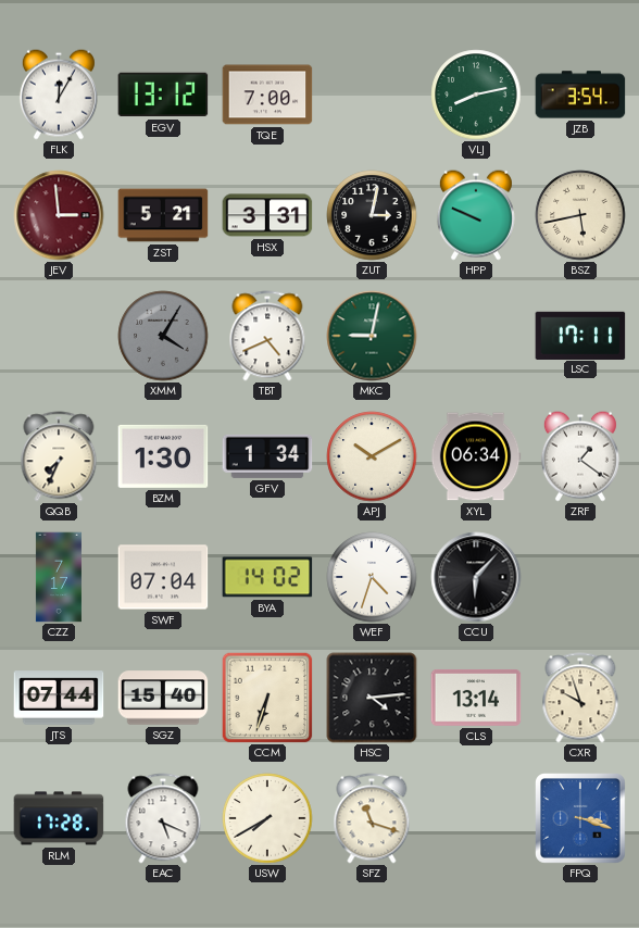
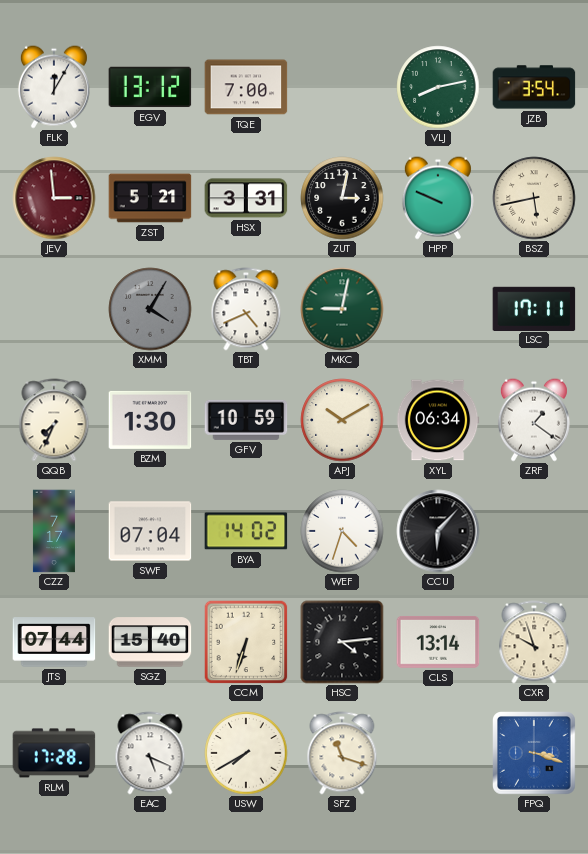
GFV: 1:34 -> 10:59
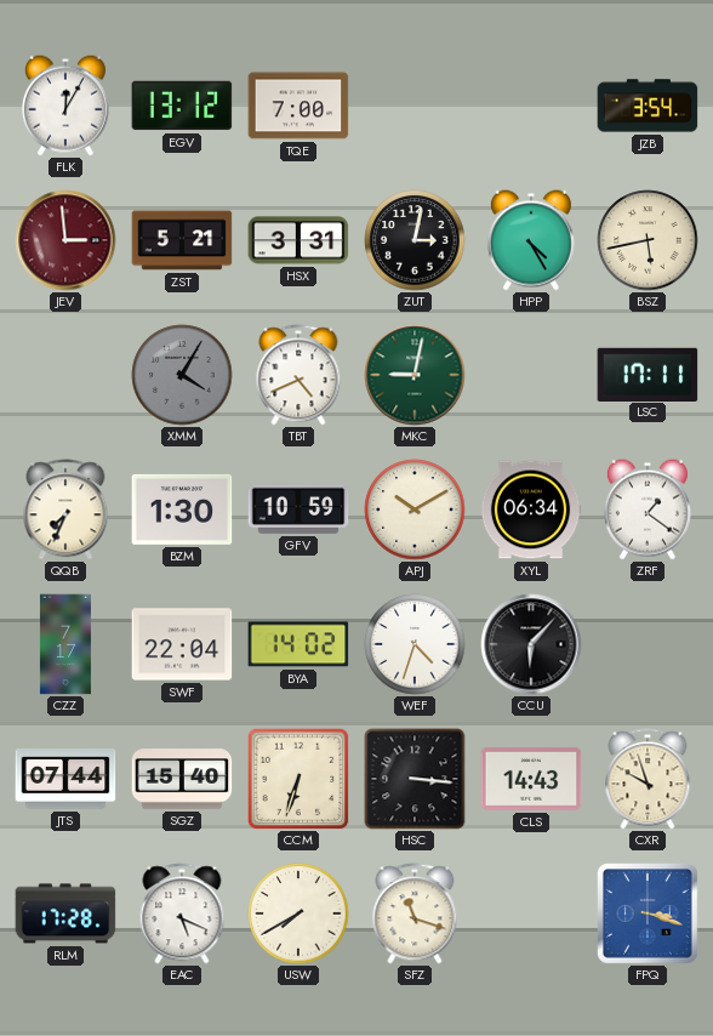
VLJ: 8:13 -> none
HPP: 9:49 -> 4:25
SWF: 07:04 -> 22:04
HSC: 4:14 -> 3:16
CLS: 13:14 -> 14:43
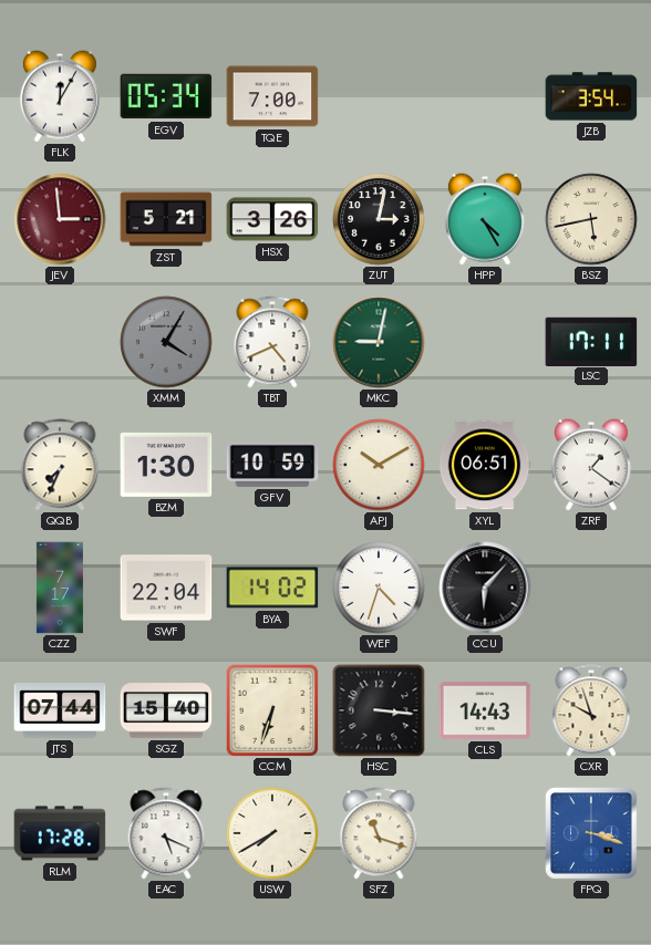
EGV: 13:12 -> 05:34
HSX: 3:31 -> 3:26
XYL: 06:34 -> 06:51
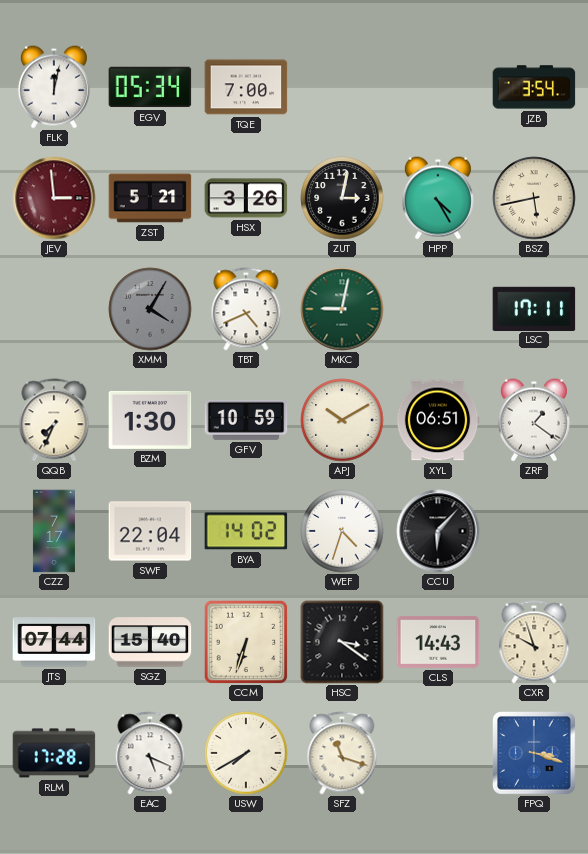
FLK: 12:05 -> 12:02
HSC: 3:16 -> 3:21
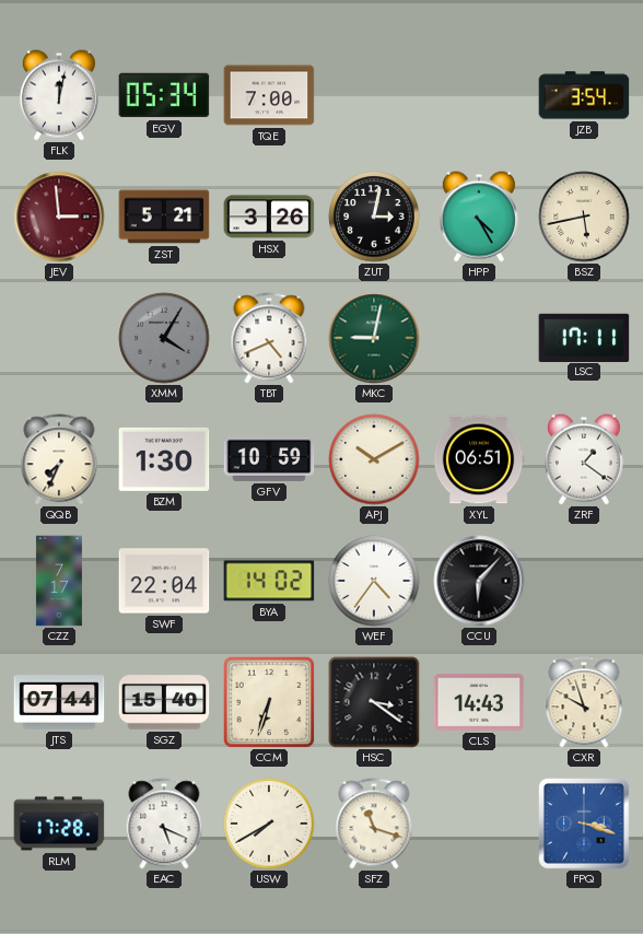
WEF: 4:33 -> 4:36
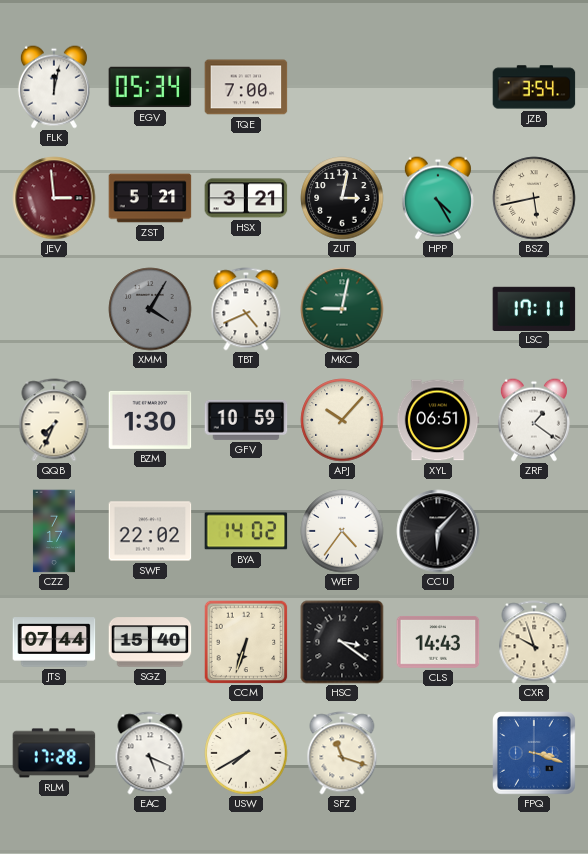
HSX: 3:26 -> 3:21
APJ: 10:10 -> 10:07
SWF: 22:04 -> 22:02
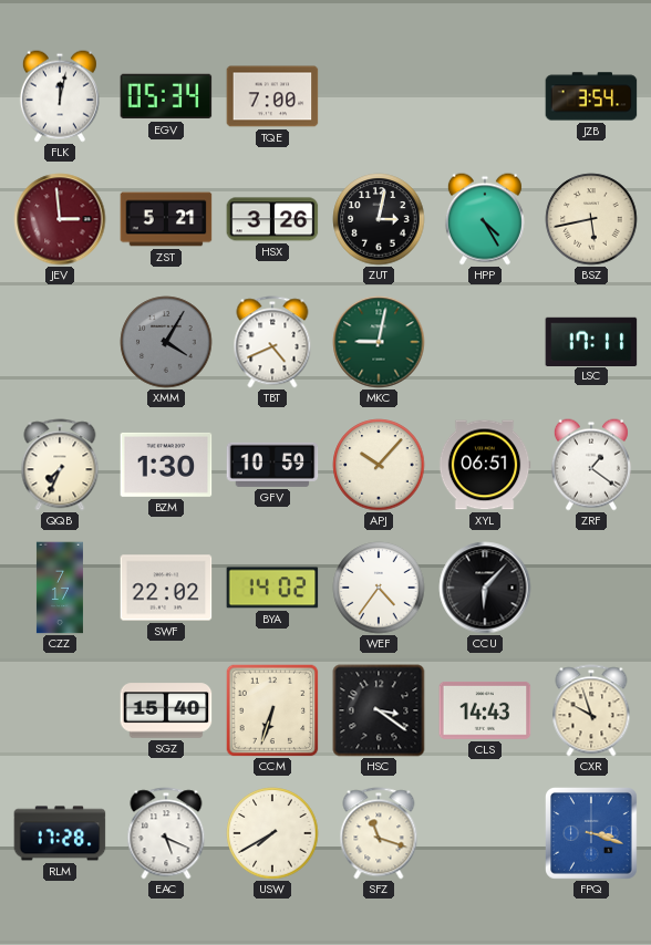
HSX: 3:21 -> 3:26
JTS: 07:44 -> none
